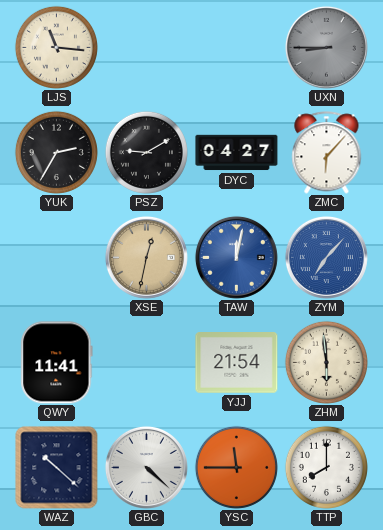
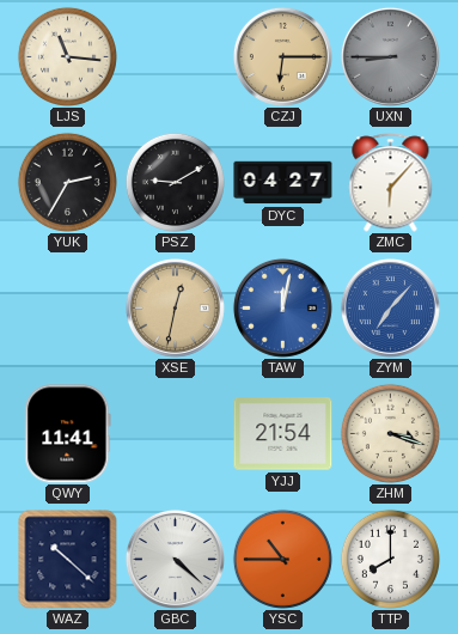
CZJ: none -> 6:15
ZHM: 5:59 -> 3:18
YSC: 11:45 -> 10:45
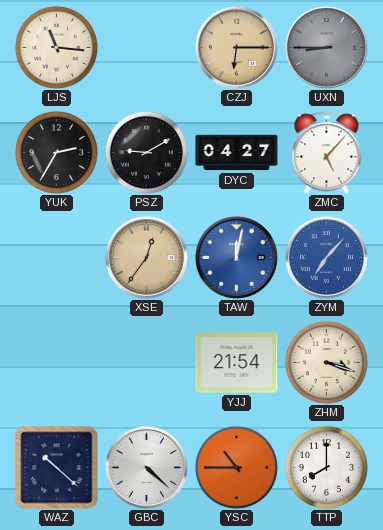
ZMC: 6:07 -> 5:07
XSE: 12:32 -> 12:36
QWY: 11:41 -> none
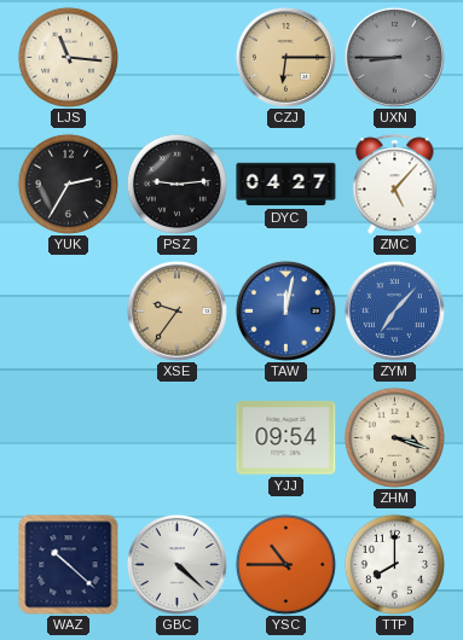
PSZ: 9:10 -> 9:14
XSE: 12:36 -> 9:36
YJJ: 21:54 -> 09:54
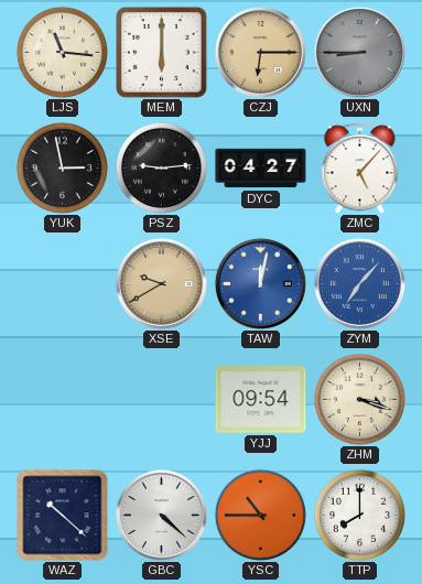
MEM: none -> 6:00
YUK: 2:35 -> 2:58
XSE: 9:36 -> 9:40
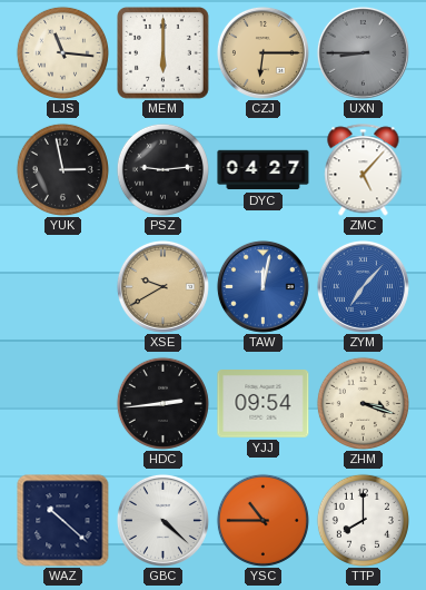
HDC: none -> 2:44
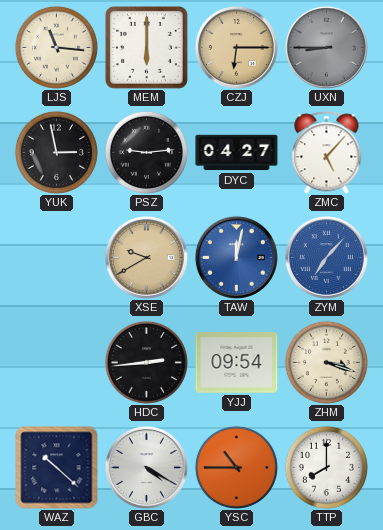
GBC: 4:22 -> 4:20
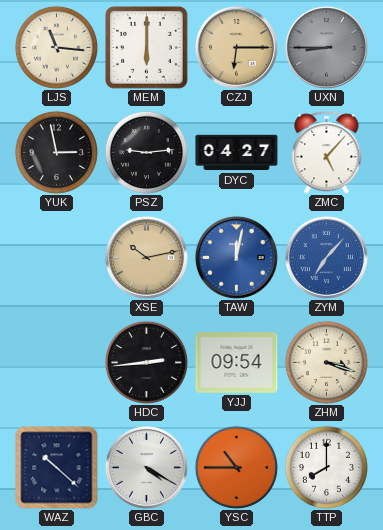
XSE: 9:40 -> 10:13
